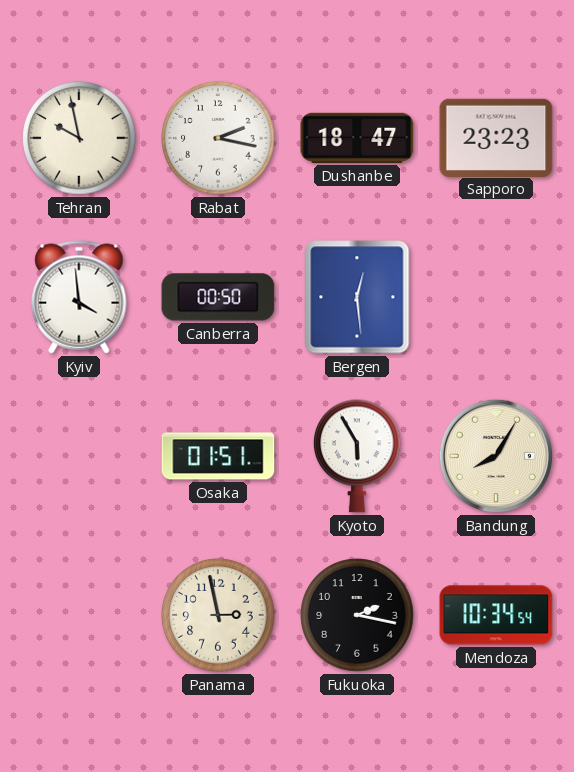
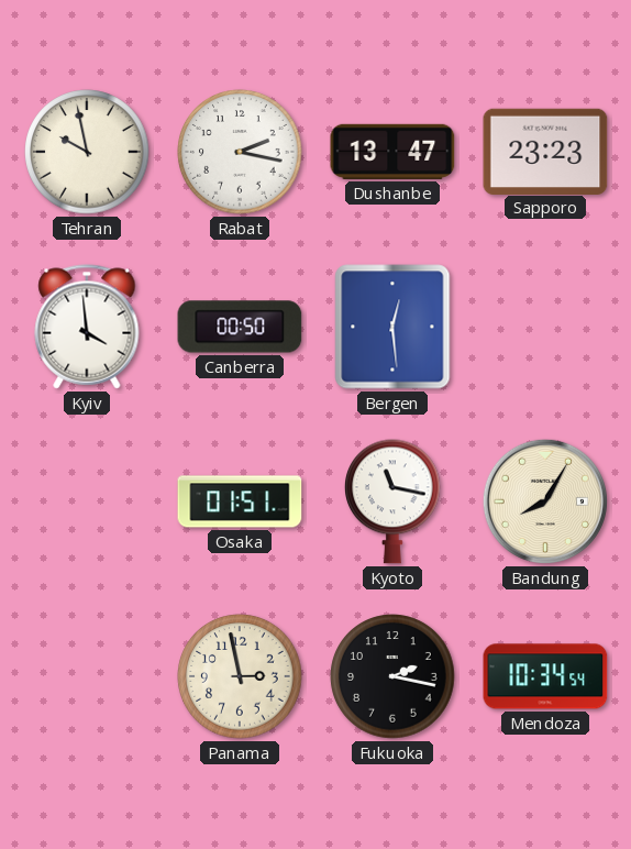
Dushanbe: 18:47 -> 13:47
Kyoto: 5:55 -> 11:17
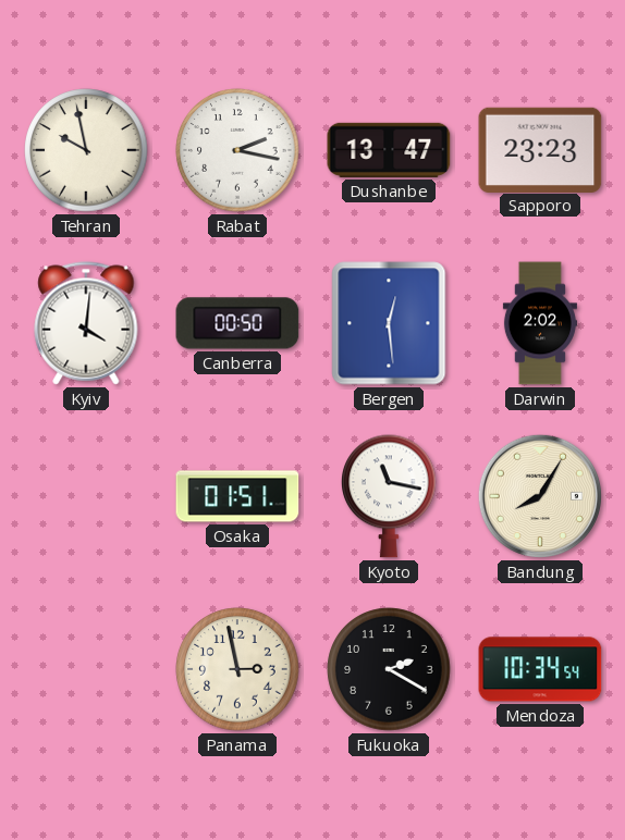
Kyiv: 3:59 -> 4:01
Darwin: none -> 2:02
Fukuoka: 2:17 -> 2:20
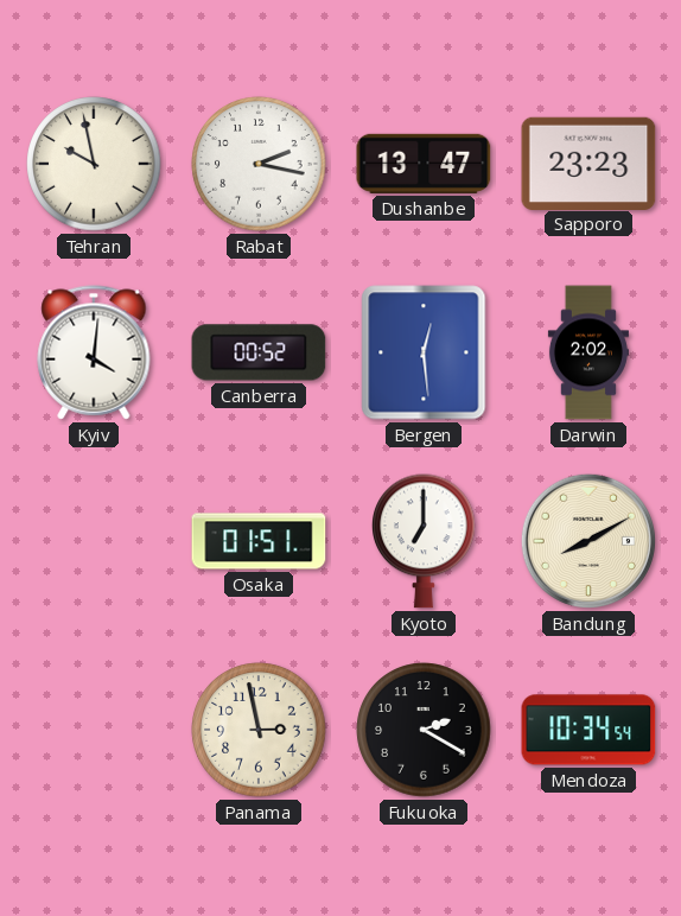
Canberra: 00:50 -> 00:52
Kyoto: 11:17 -> 7:00
Bandung: 8:05 -> 8:10
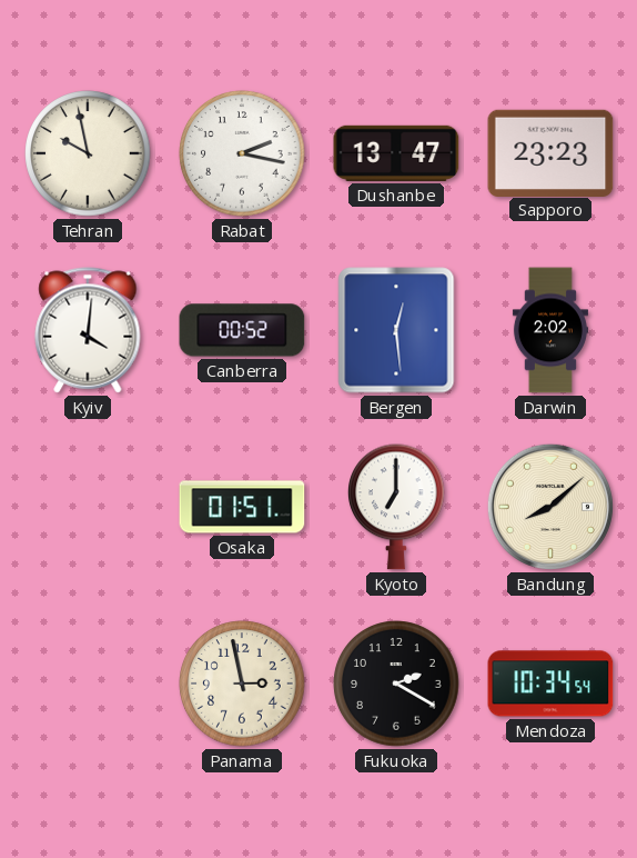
Bandung: 8:10 -> 8:08
